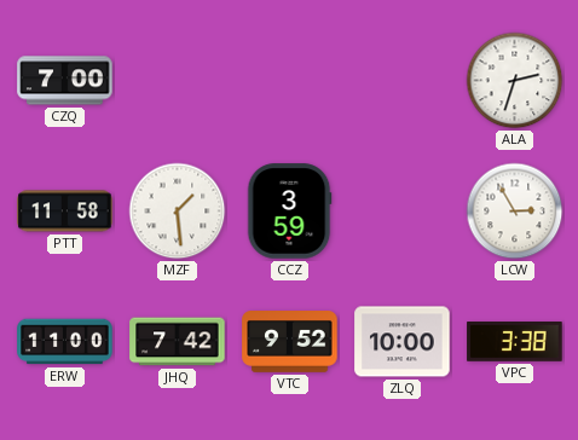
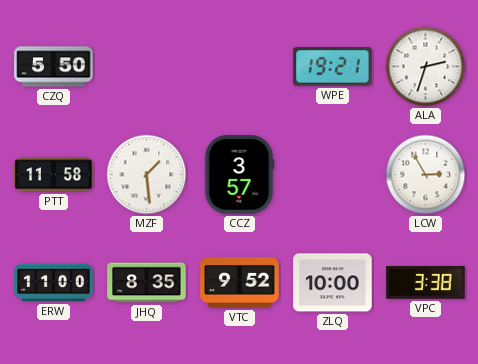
CZQ: 7:00 -> 5:50
WPE: none -> 19:21
CCZ: 3:59 -> 3:57
JHQ: 7:42 -> 8:35
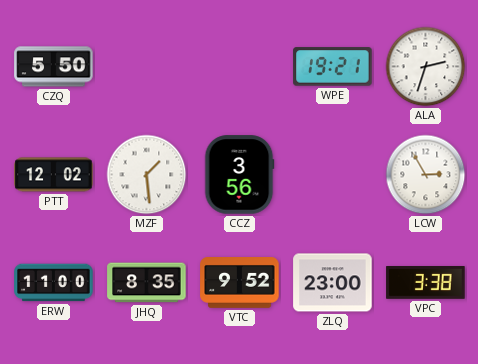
PTT: 11:58 -> 12:02
CCZ: 3:57 -> 3:56
ZLQ: 10:00 -> 23:00
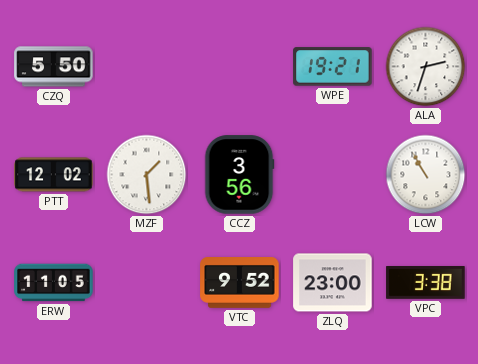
LCW: 2:55 -> 10:55
ERW: 11:00 -> 11:05
JHQ: 8:35 -> none
